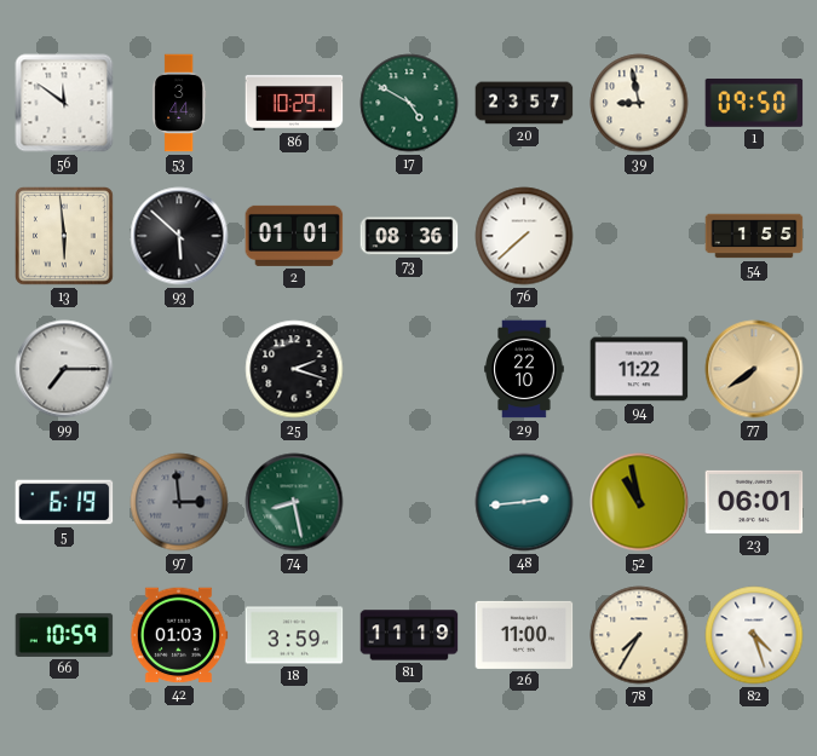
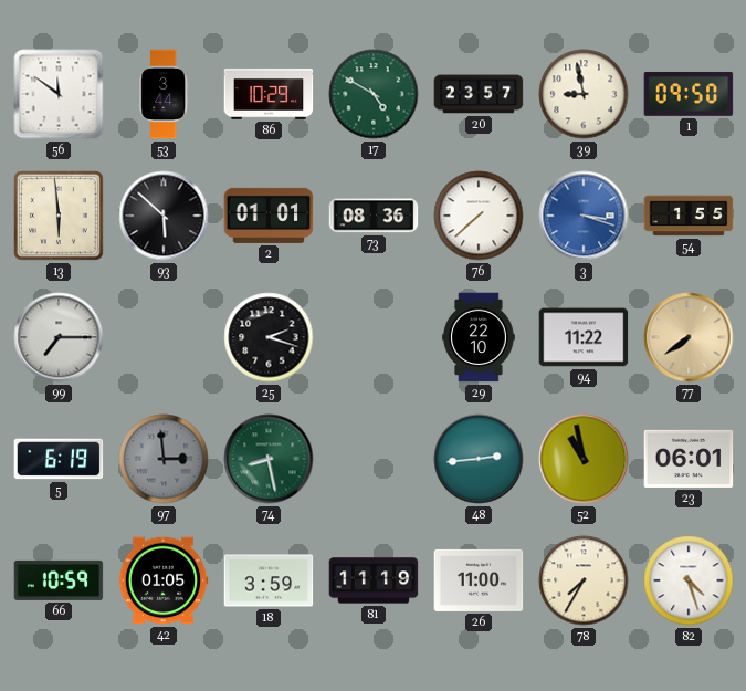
3: none -> 3:18
42: 01:03 -> 01:05
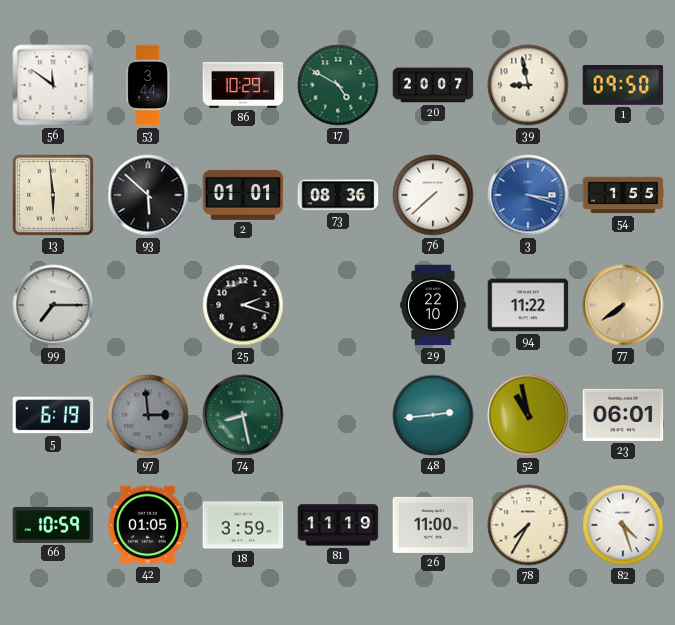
20: 23:57 -> 20:07
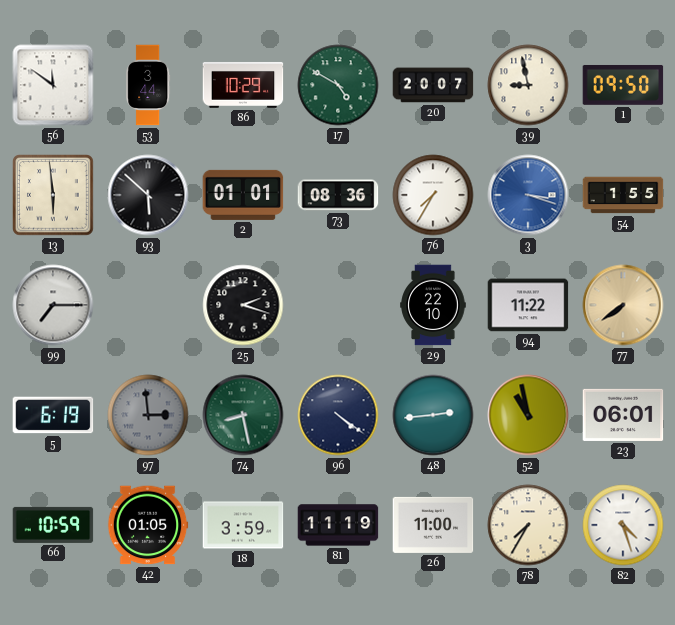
76: 7:38 -> 7:35
96: none -> 4:21
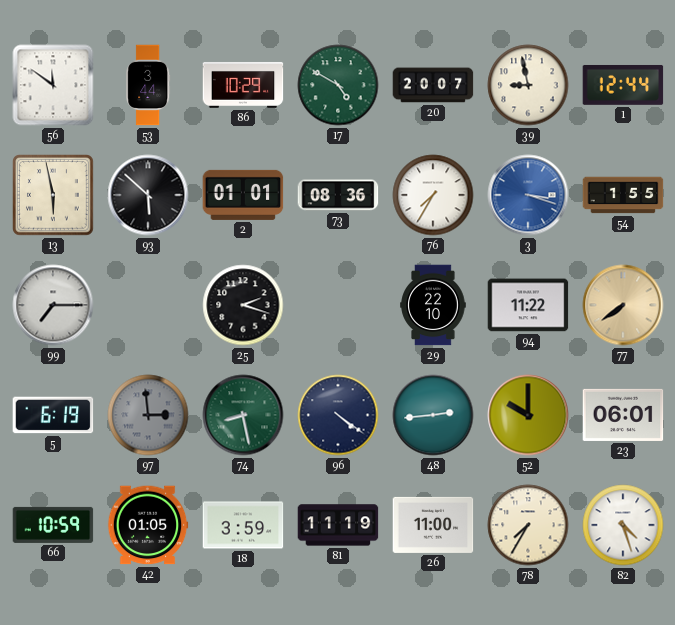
1: 09:50 -> 12:44
13: 5:59 -> 5:58
52: 10:58 -> 10:00
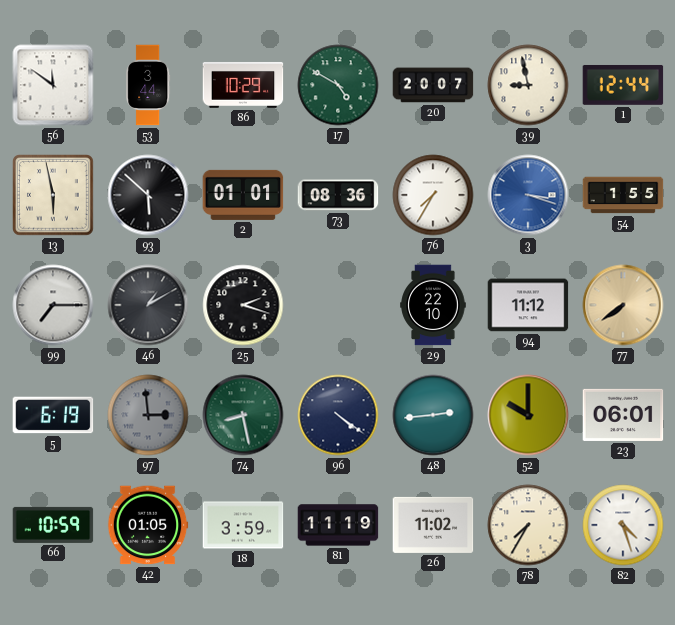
46: none -> 1:10
94: 11:22 -> 11:12
26: 11:00 -> 11:02
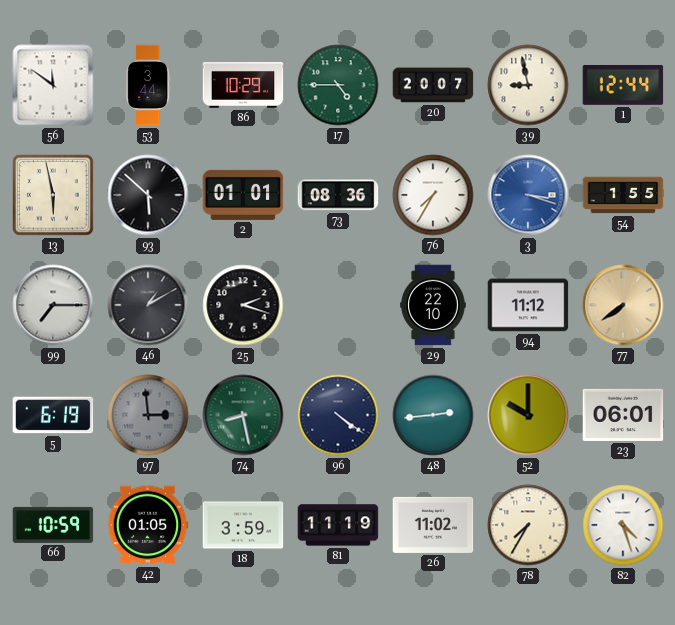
17: 4:50 -> 4:45
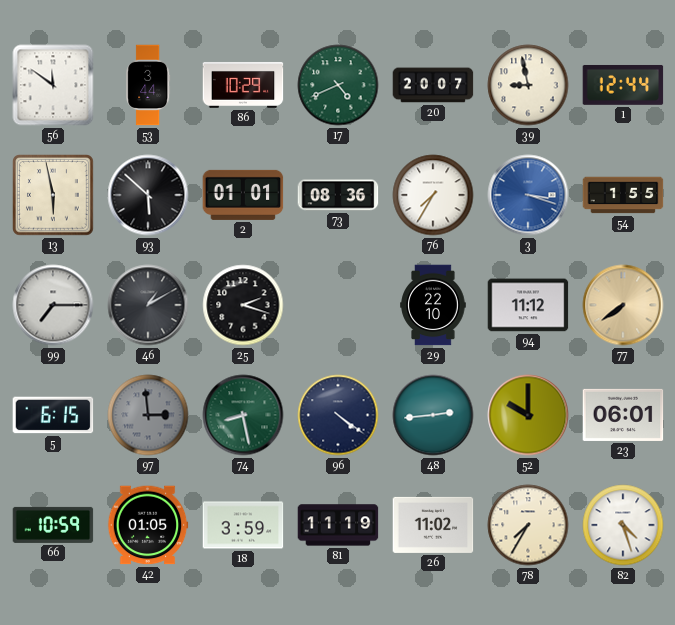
17: 4:45 -> 4:41
5: 6:19 -> 6:15
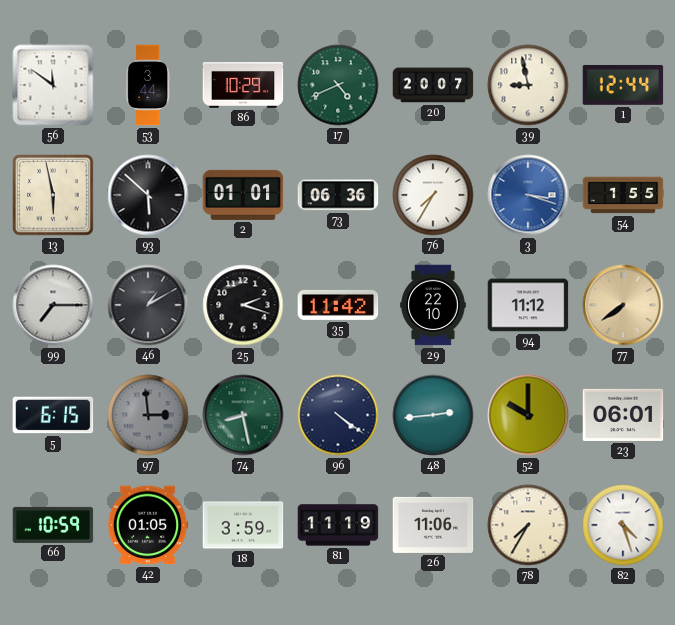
73: 08:36 -> 06:36
35: none -> 11:42
26: 11:02 -> 11:06
